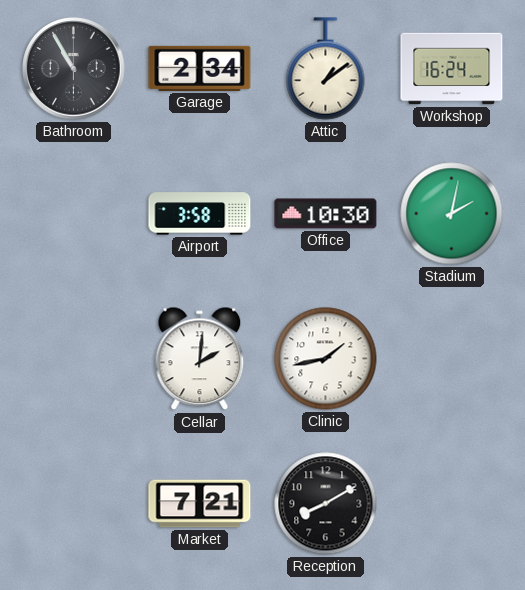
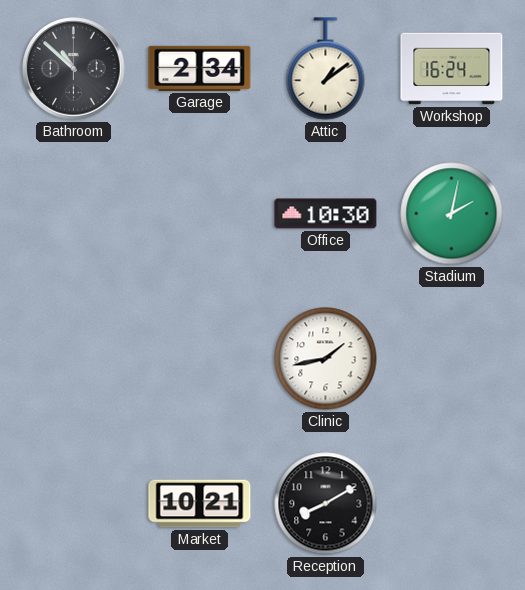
Bathroom: 10:55 -> 10:52
Airport: 3:58 -> none
Cellar: 2:01 -> none
Market: 7:21 -> 10:21
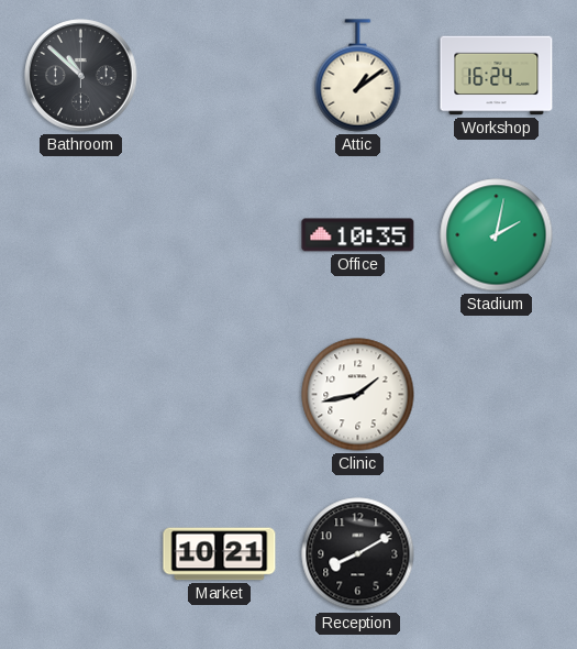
Garage: 2:34 -> none
Office: 10:30 -> 10:35
